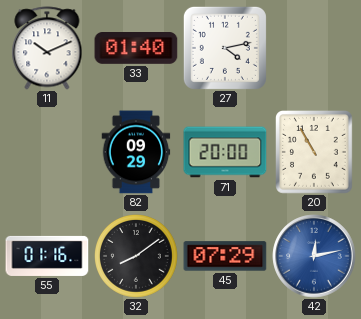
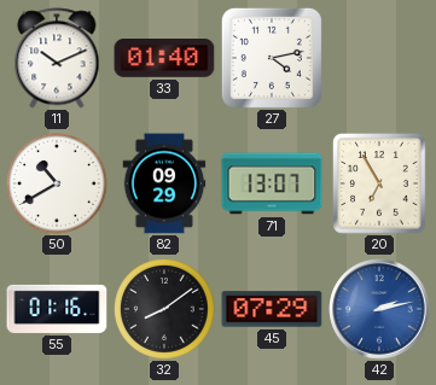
50: none -> 10:40
71: 20:00 -> 13:07
20: 10:55 -> 6:55
42: 12:13 -> 2:13
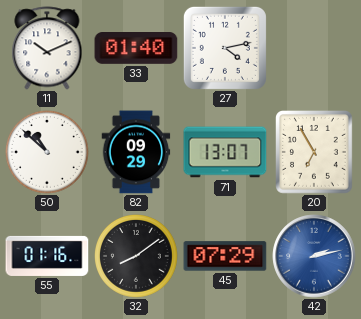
50: 10:40 -> 10:52
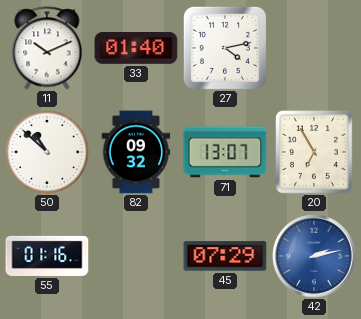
82: 09:29 -> 09:32
32: 8:09 -> none
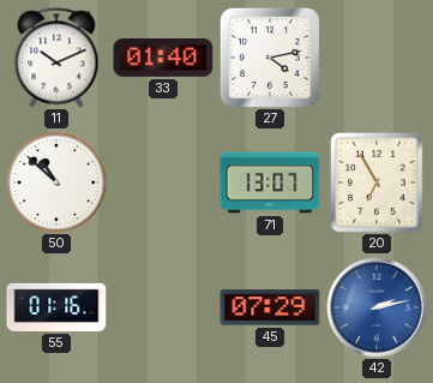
82: 09:32 -> none
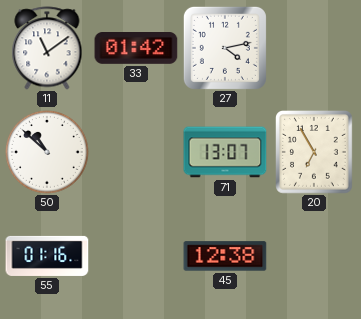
11: 10:11 -> 11:09
33: 01:40 -> 01:42
45: 07:29 -> 12:38
42: 2:13 -> none
